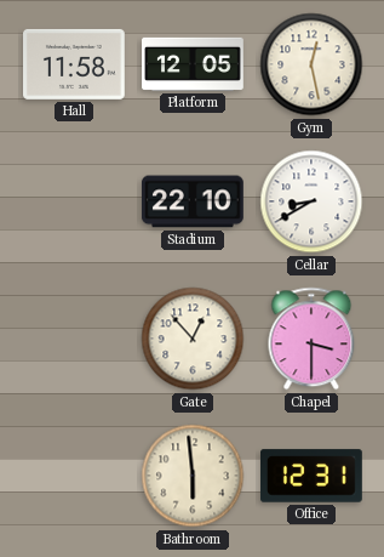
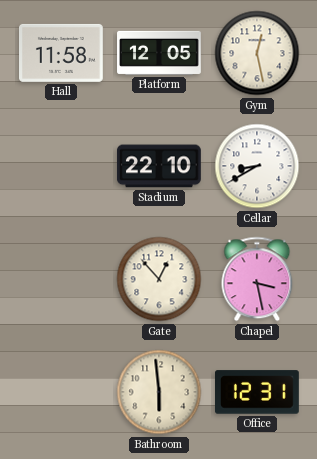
Chapel: 3:30 -> 3:28
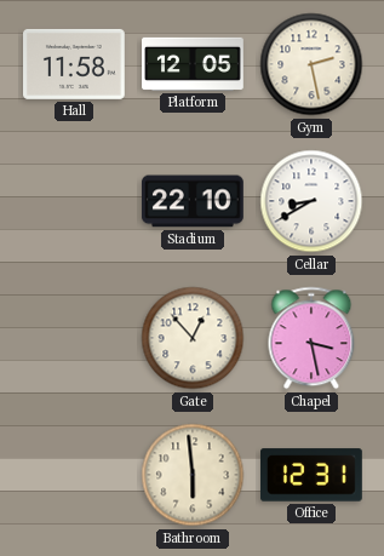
Gym: 12:28 -> 2:28
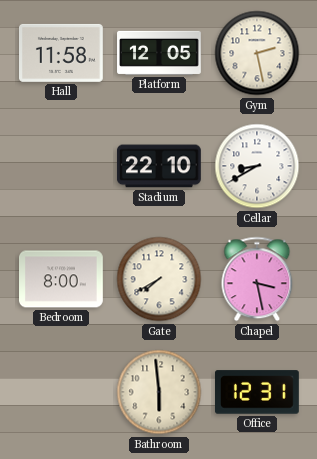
Bedroom: none -> 8:00
Gate: 12:53 -> 7:40
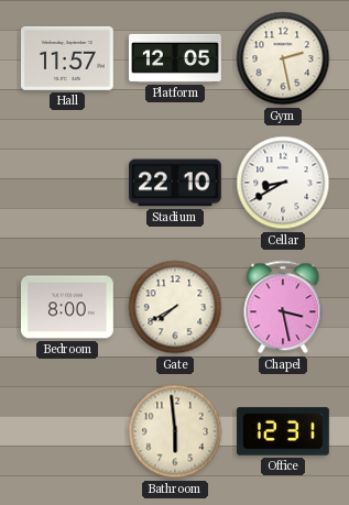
Hall: 11:58 -> 11:57
